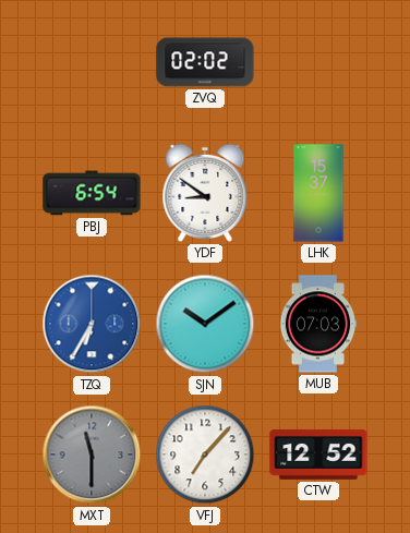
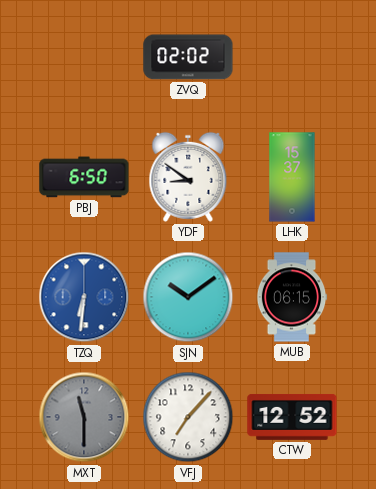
PBJ: 6:54 -> 6:50
TZQ: 6:35 -> 6:31
MUB: 07:03 -> 06:15
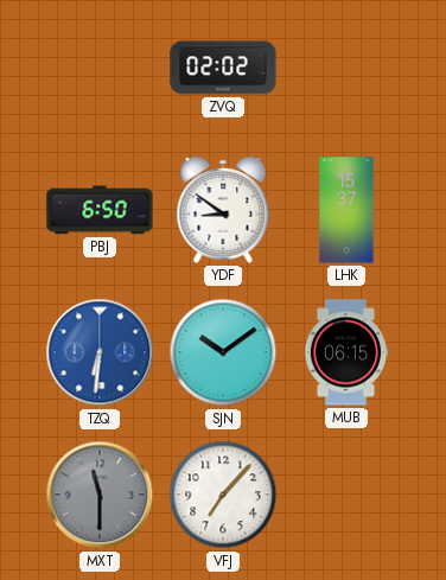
CTW: 12:52 -> none
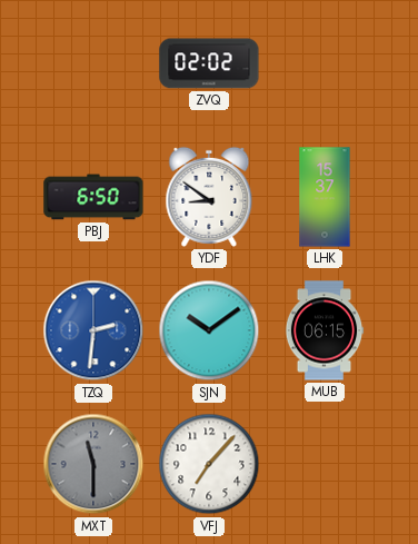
TZQ: 6:31 -> 2:31
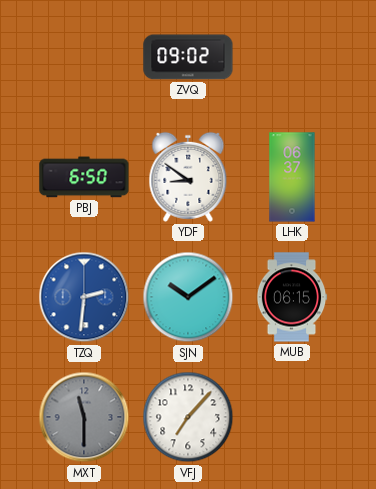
ZVQ: 02:02 -> 09:02
LHK: 15:37 -> 06:37
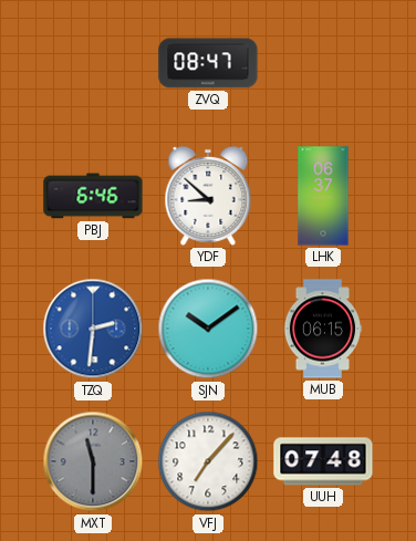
ZVQ: 09:02 -> 08:47
PBJ: 6:50 -> 6:46
YDF: 8:51 -> 8:52
UUH: none -> 07:48
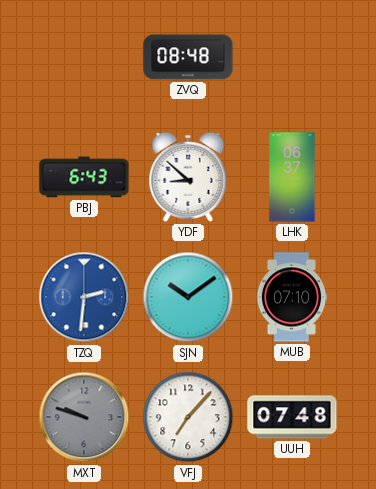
ZVQ: 08:47 -> 08:48
PBJ: 6:46 -> 6:43
MUB: 06:15 -> 07:10
MXT: 11:30 -> 9:48
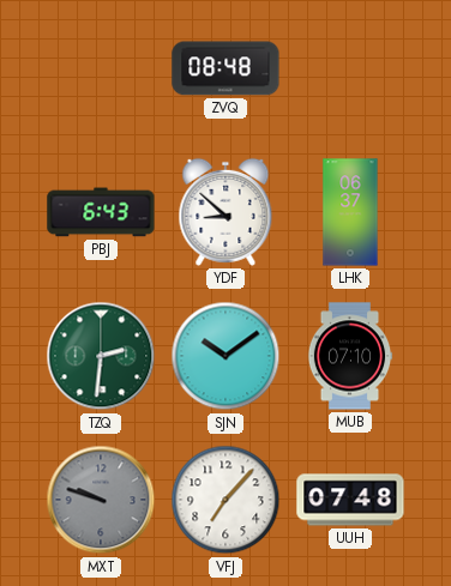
TZQ dial: blue -> green
